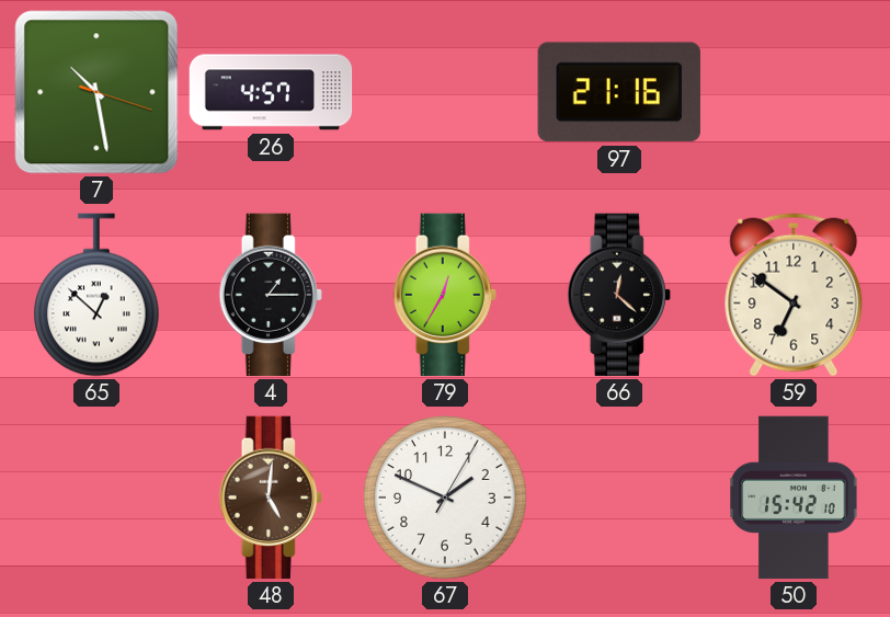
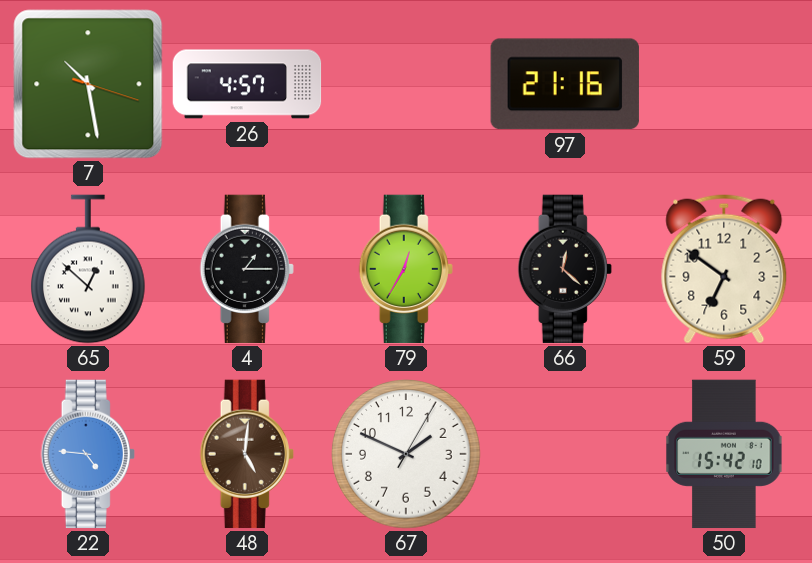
22: none -> 4:46
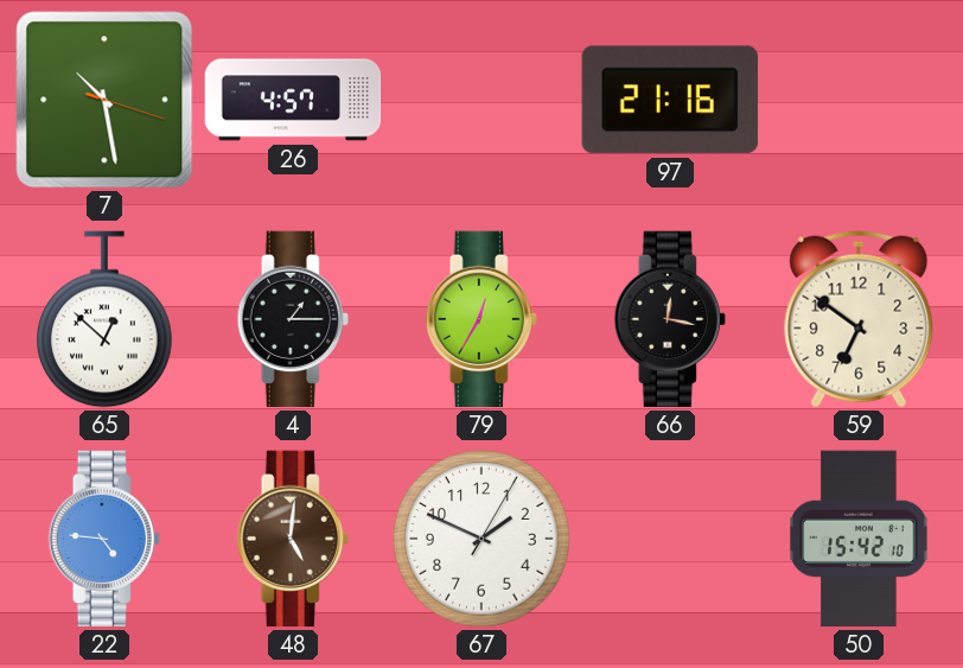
66: 12:22 -> 12:17
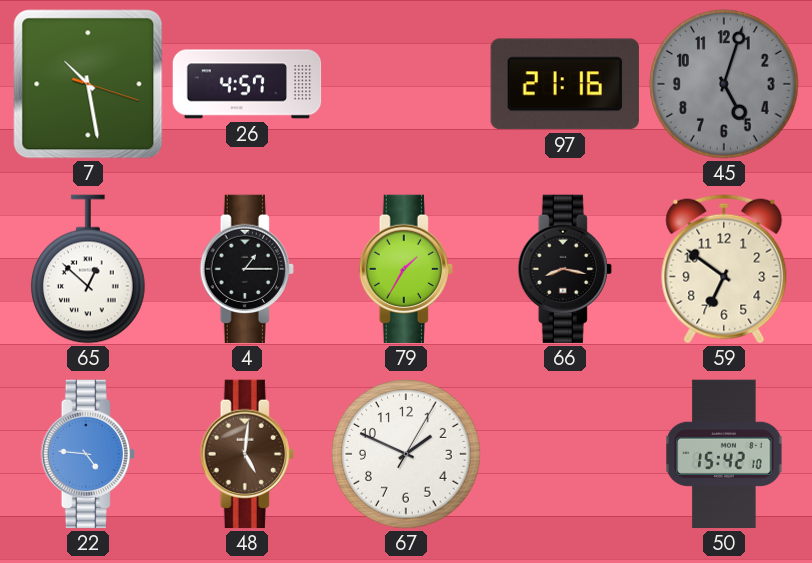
45: none -> 5:03
79: 12:35 -> 1:35
66: 12:17 -> 8:17
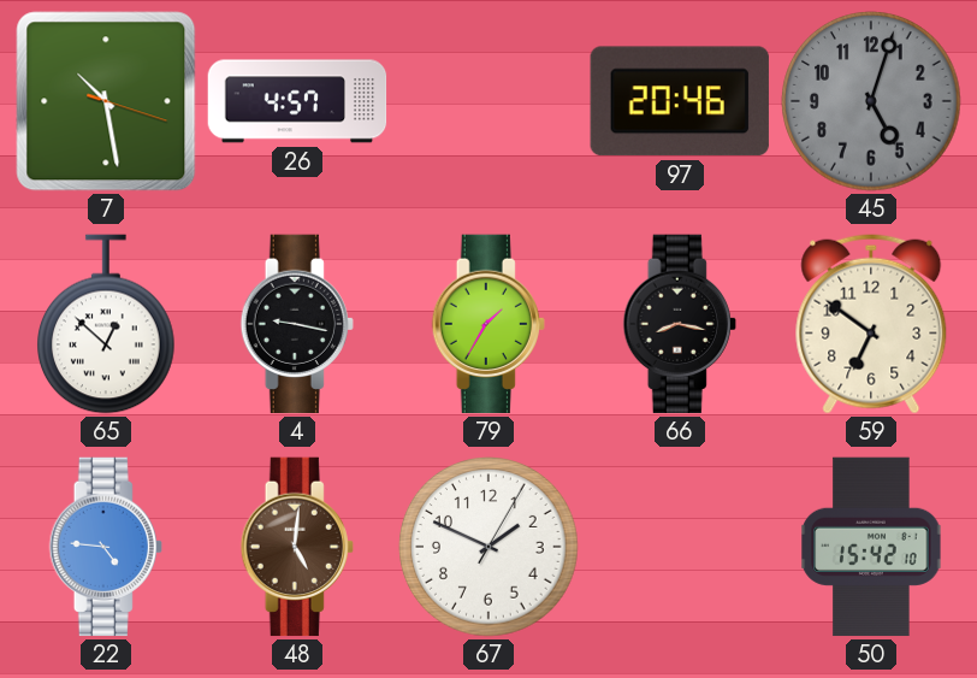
97: 21:16 -> 20:46
4: 1:15 -> 9:17
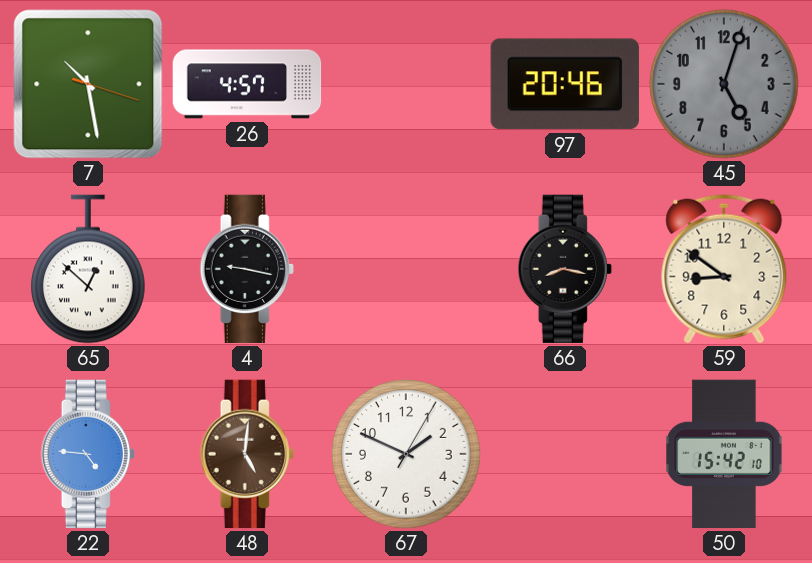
79: 1:35 -> none
59: 6:51 -> 8:51
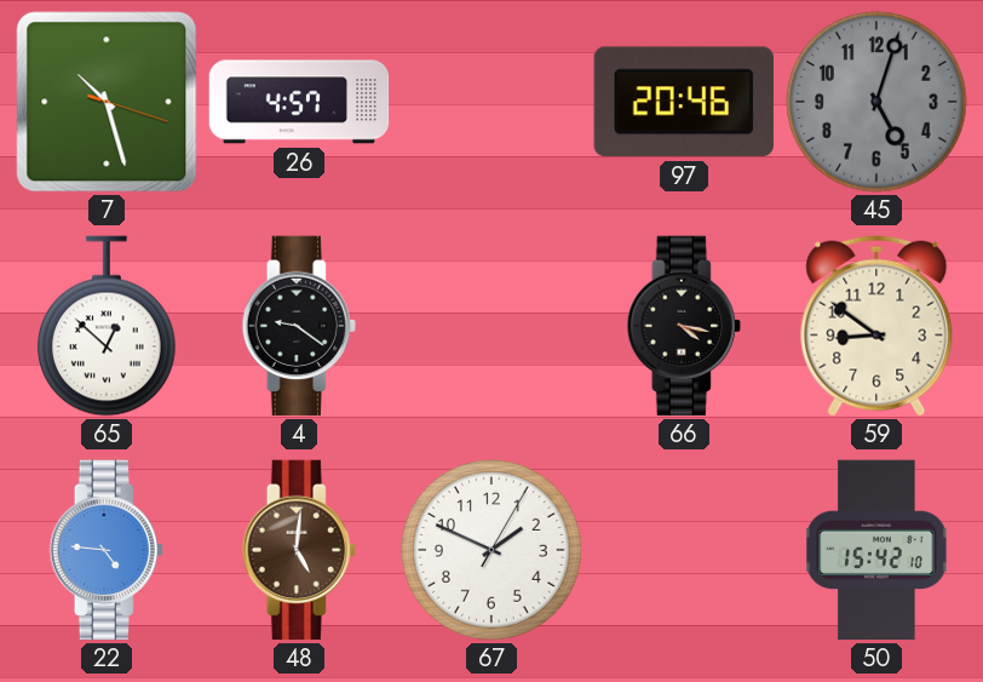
7: 10:28 -> 10:27
4: 9:17 -> 9:21
66: 8:17 -> 4:17
